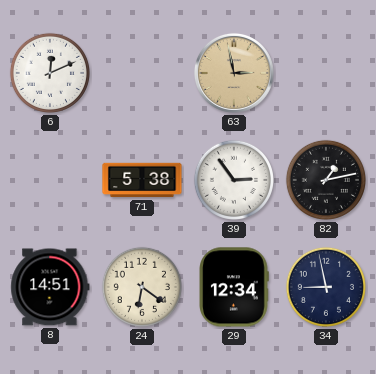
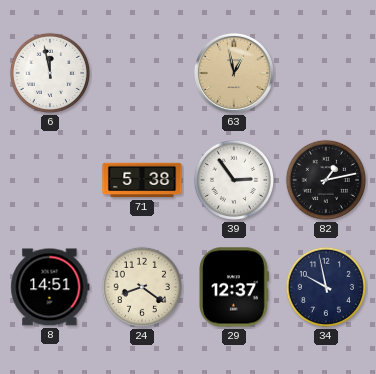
6: 12:11 -> 11:58
63: 2:58 -> 12:58
24: 6:21 -> 8:21
29: 12:34 -> 12:37
34: 8:58 -> 9:58
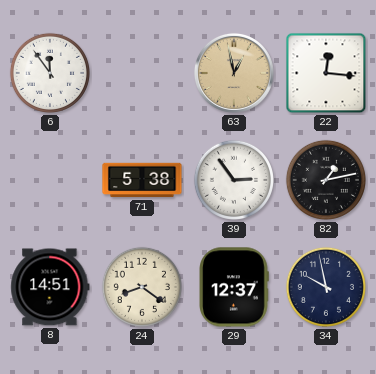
6: 11:58 -> 11:54
22: none -> 12:16
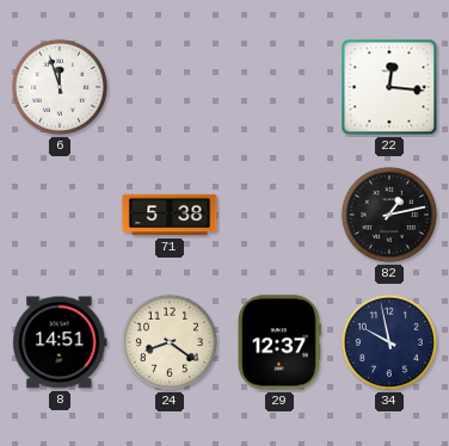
6: 11:54 -> 11:57
63: 12:58 -> none
39: 2:54 -> none
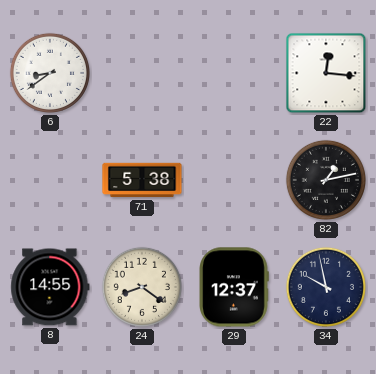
6: 11:57 -> 8:39
8: 14:51 -> 14:55
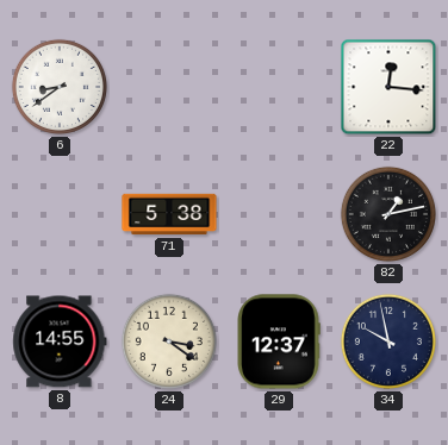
24: 8:21 -> 3:21
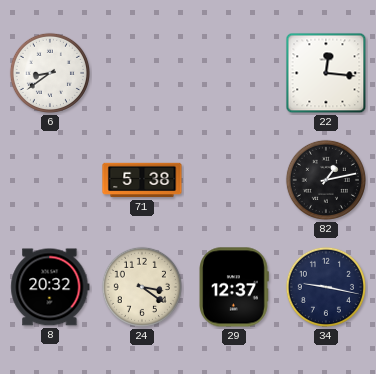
8: 14:55 -> 20:32
34: 9:58 -> 9:17
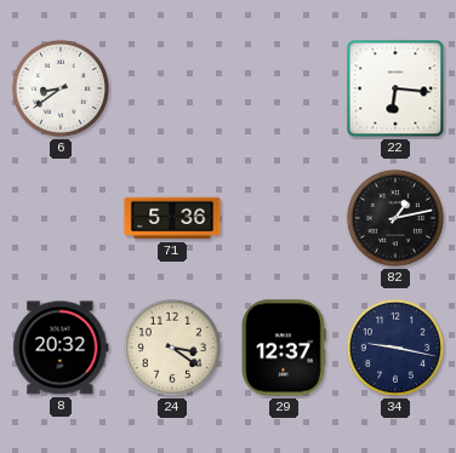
22: 12:16 -> 6:16
71: 5:38 -> 5:36
